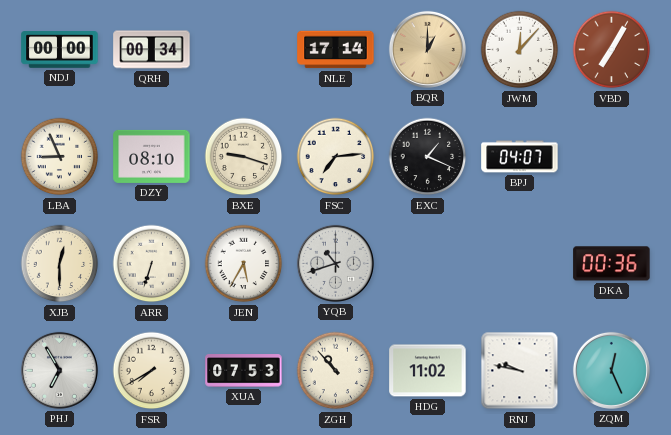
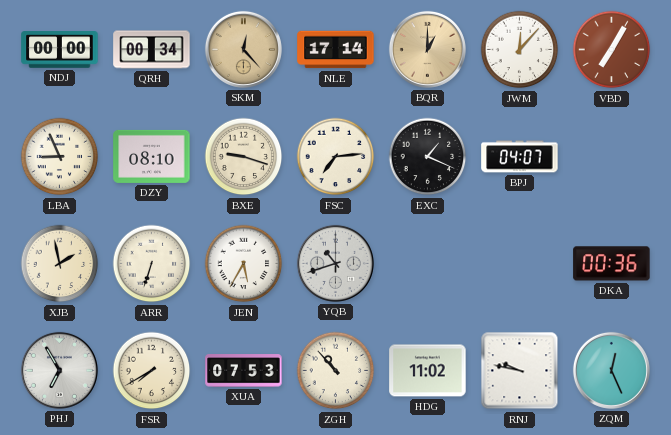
SKM: none -> 12:23
XJB: 12:30 -> 1:58
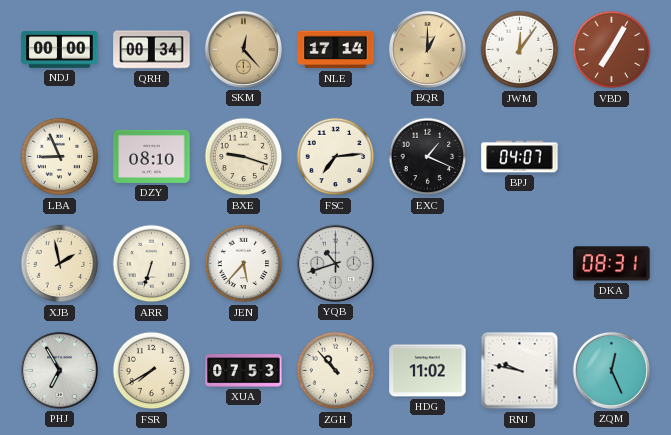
JWM: 12:07 -> 12:06
JEN: 5:35 -> 5:37
DKA: 00:36 -> 08:31
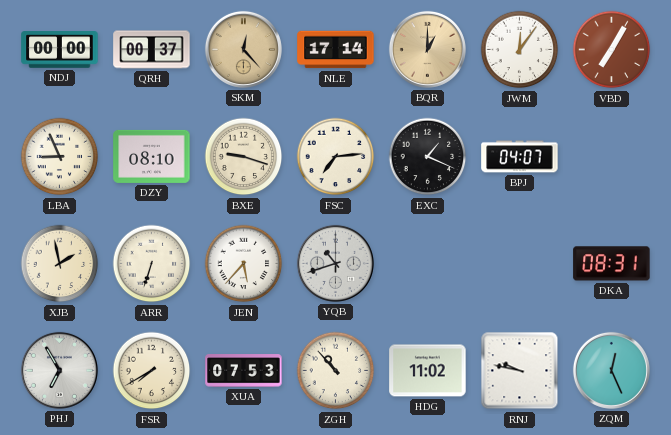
QRH: 00:34 -> 00:37
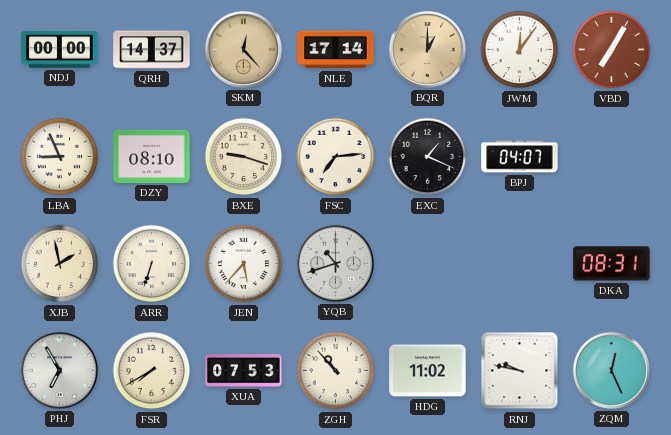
QRH: 00:37 -> 14:37
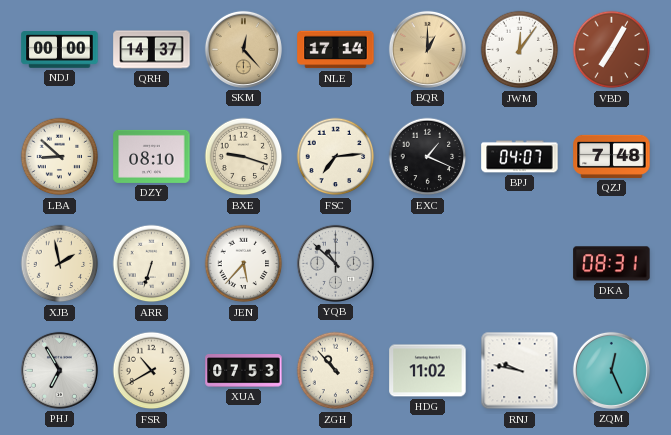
LBA: 8:56 -> 8:52
QZJ: none -> 7:48
YQB: 10:42 -> 10:52
FSR: 7:40 -> 10:40
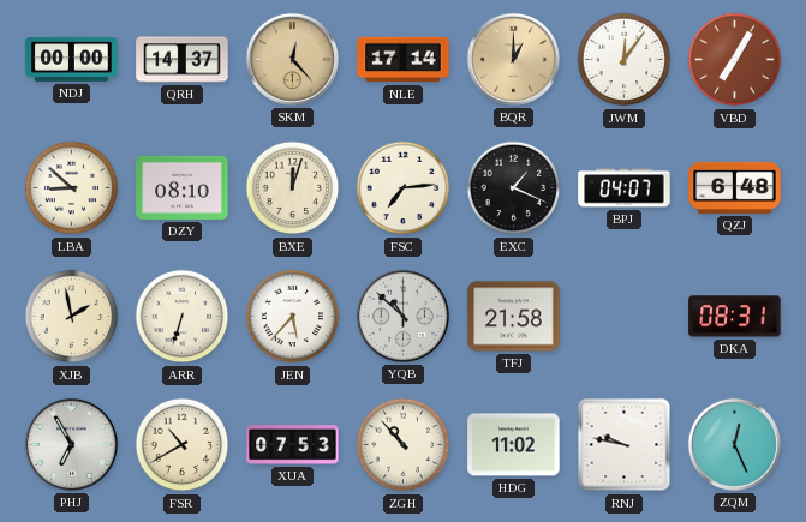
BXE: 9:18 -> 12:03
QZJ: 7:48 -> 6:48
TFJ: none -> 21:58
